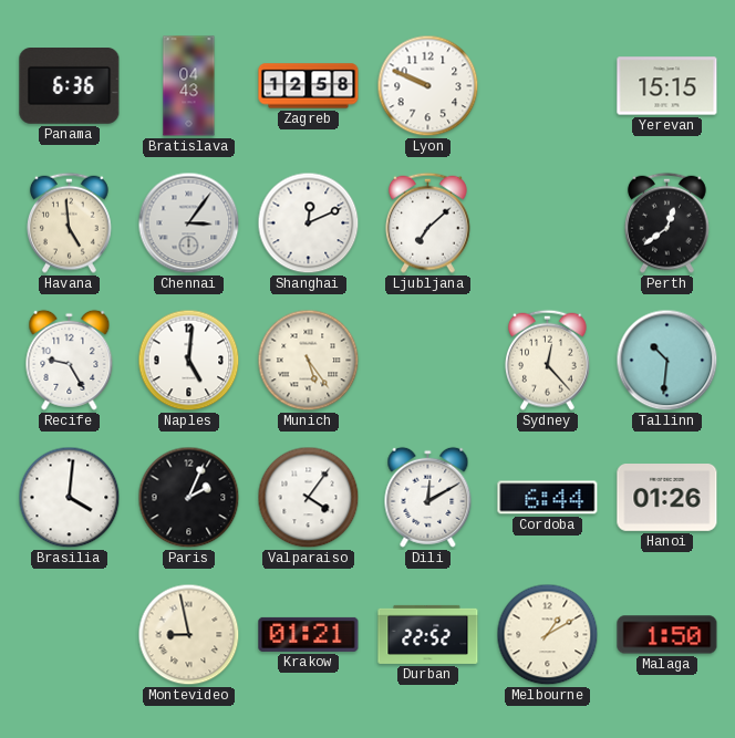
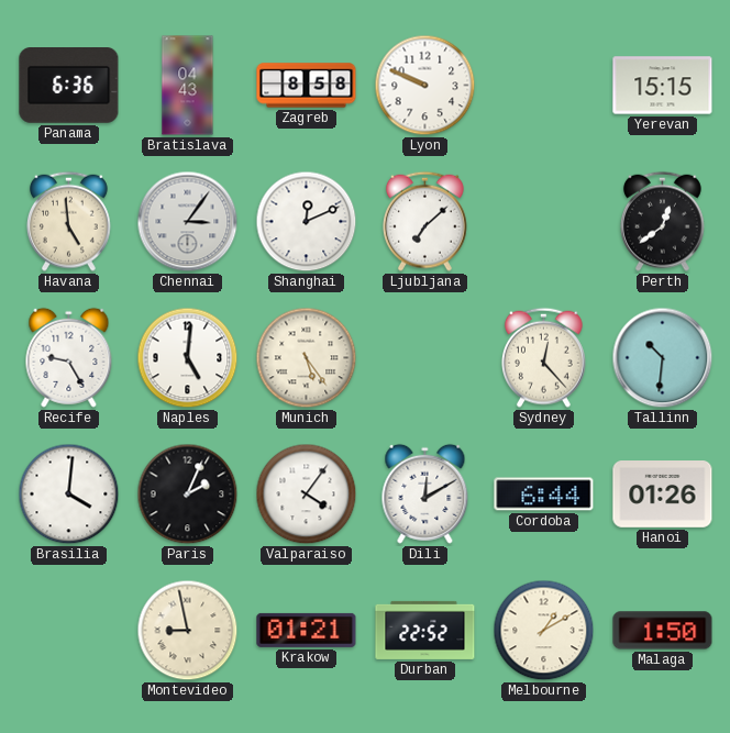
Zagreb: 12:58 -> 8:58
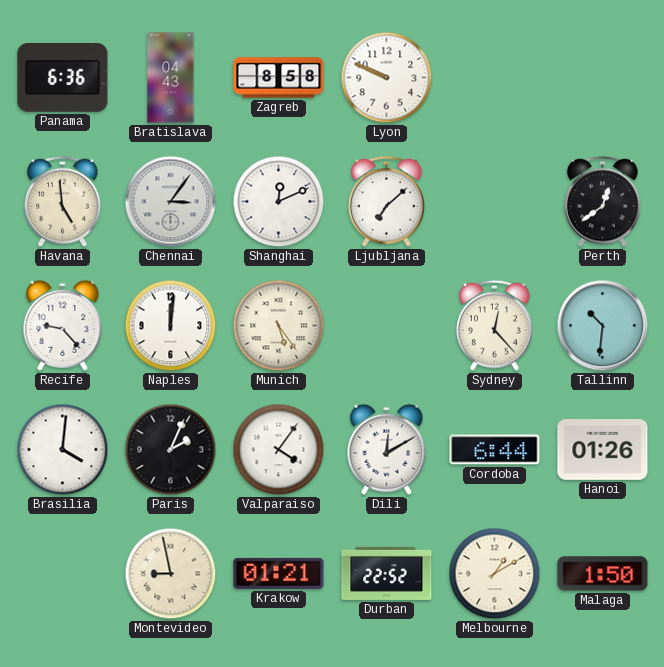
Yerevan: 15:15 -> none
Recife: 9:25 -> 9:23
Naples: 5:01 -> 12:01
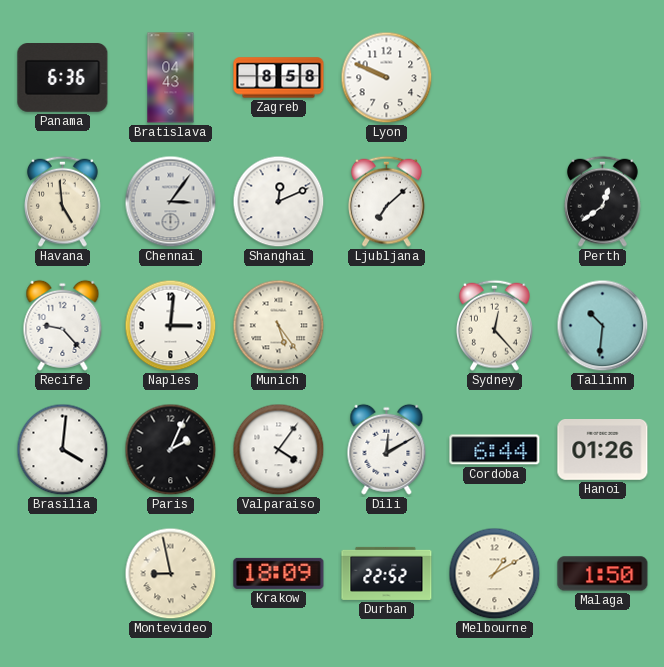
Naples: 12:01 -> 3:01
Krakow: 01:21 -> 18:09
